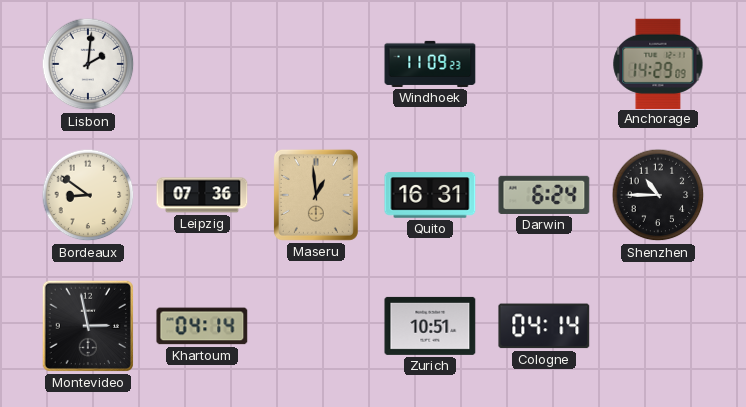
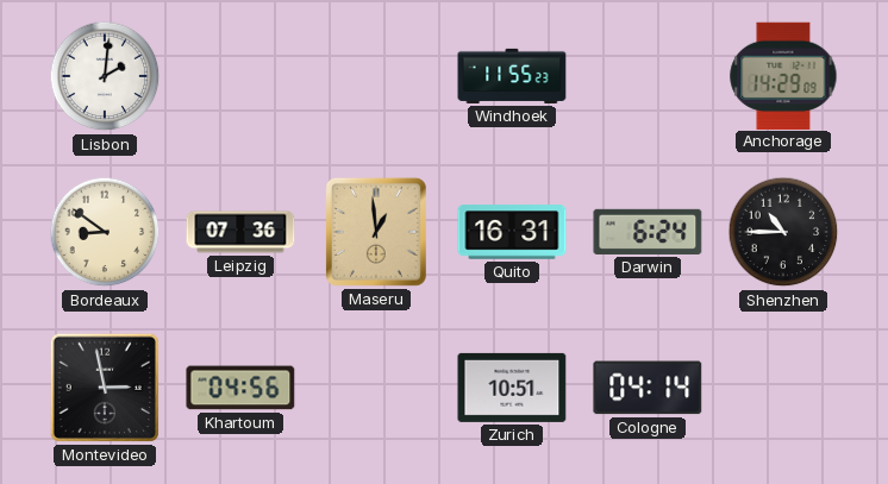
Windhoek: 11:09 -> 11:55
Khartoum: 04:14 -> 04:56
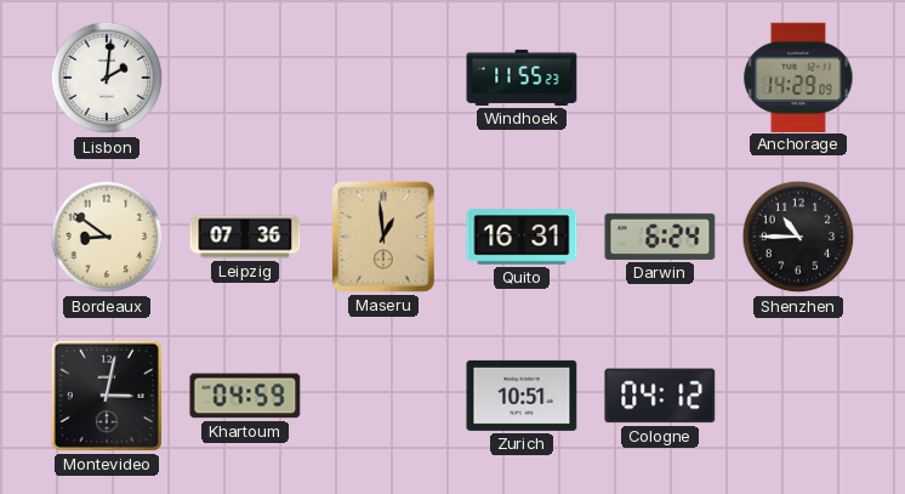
Montevideo: 2:58 -> 3:02
Khartoum: 04:56 -> 04:59
Cologne: 04:14 -> 04:12
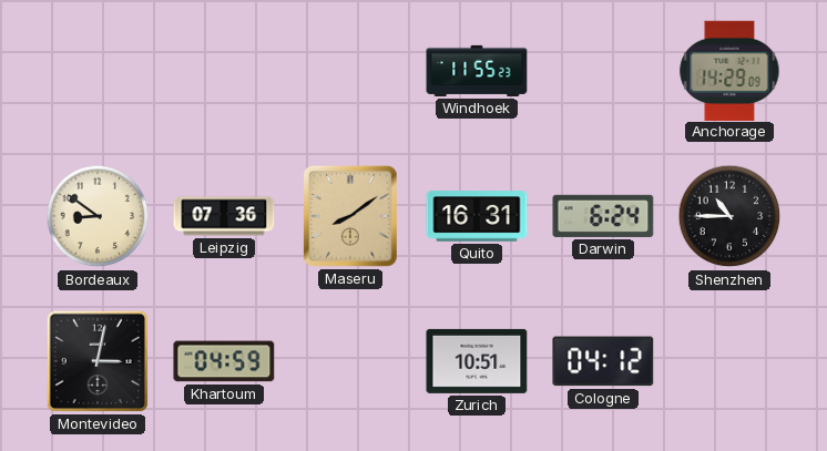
Lisbon: 2:01 -> none
Maseru: 12:59 -> 8:09
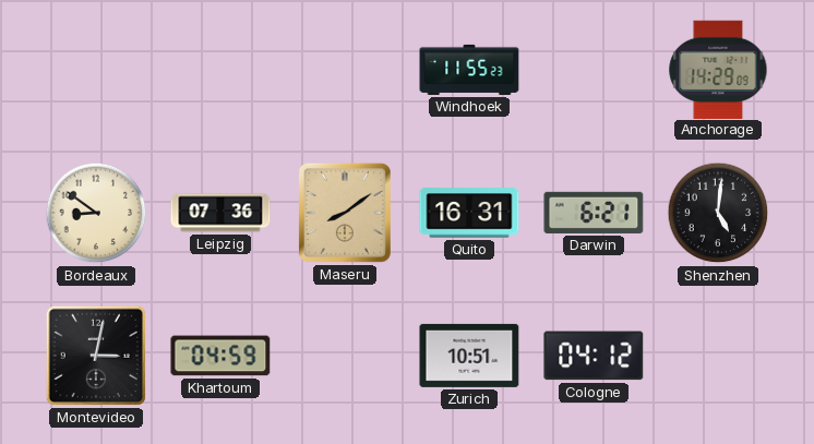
Darwin: 6:24 -> 6:21
Shenzhen: 10:45 -> 5:01
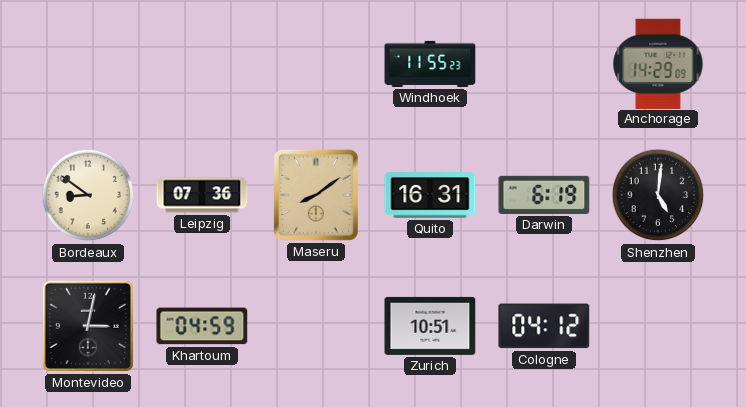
Darwin: 6:21 -> 6:19
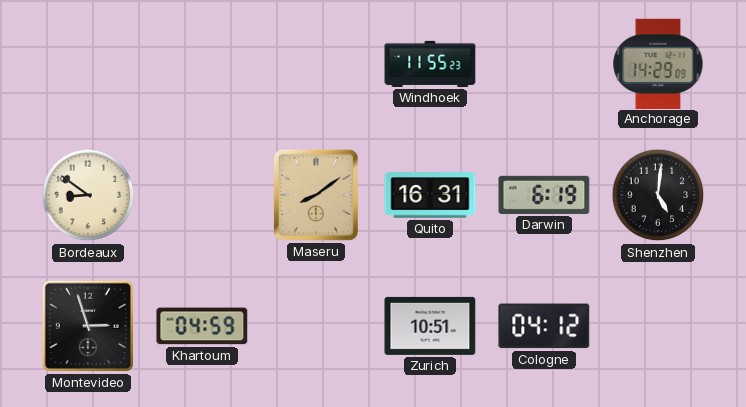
Leipzig: 07:36 -> none
Montevideo: 3:02 -> 2:57
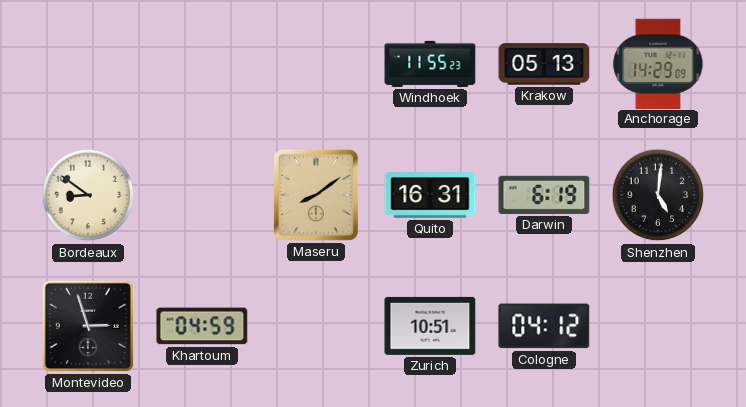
Krakow: none -> 05:13
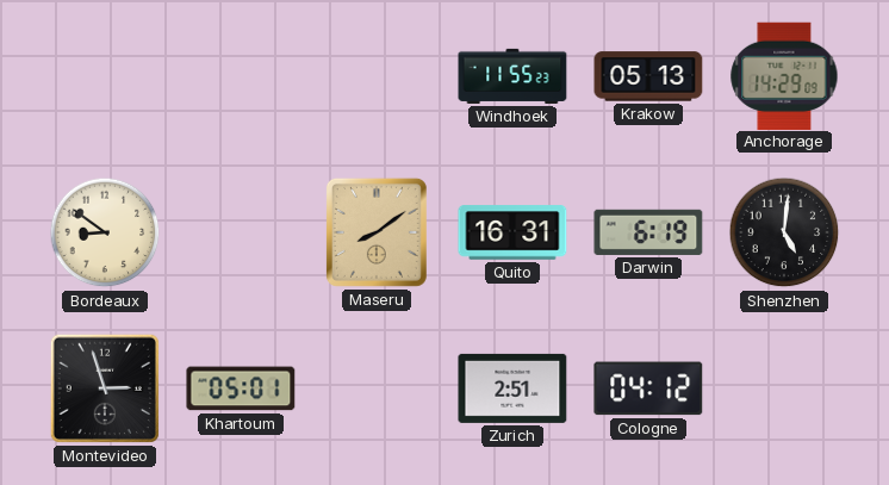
Khartoum: 04:59 -> 05:01
Zurich: 10:51 -> 2:51
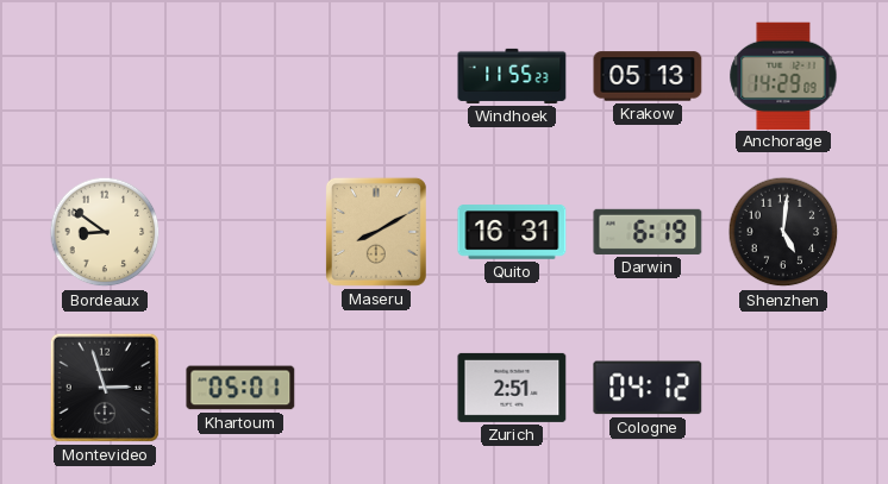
Maseru: 8:09 -> 8:10
